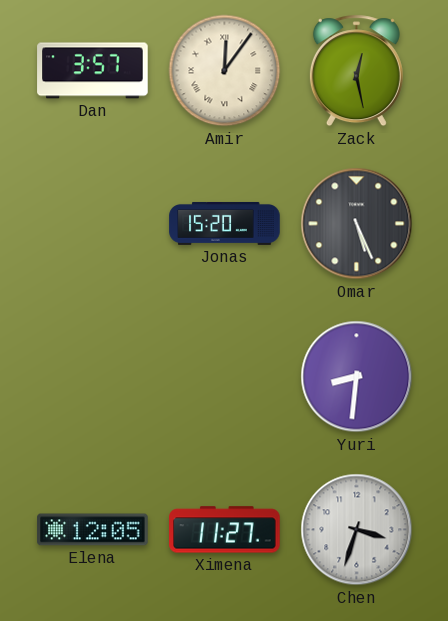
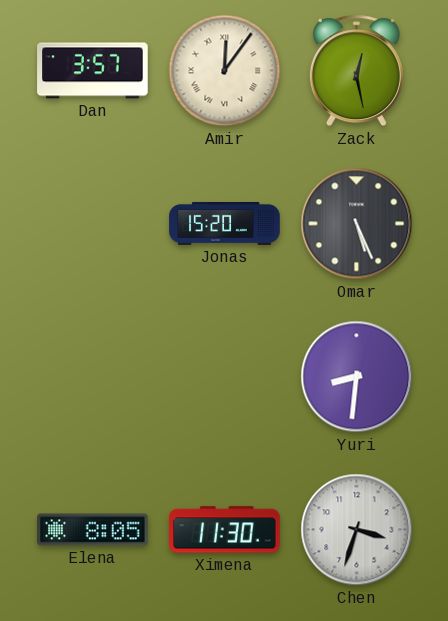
Elena: 12:05 -> 8:05
Ximena: 11:27 -> 11:30
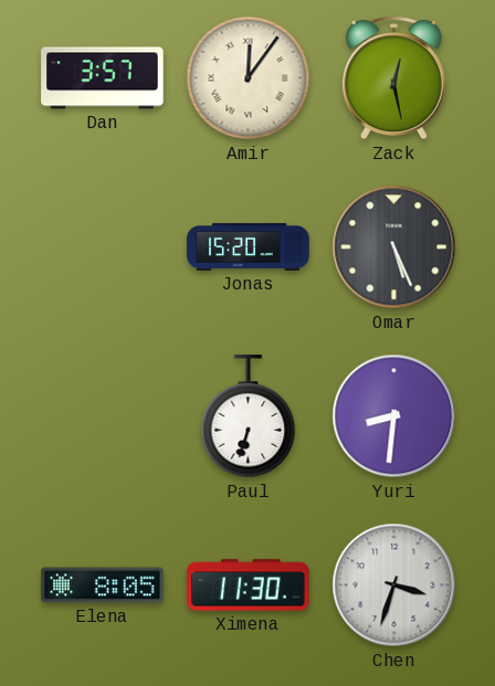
Paul: none -> 6:33
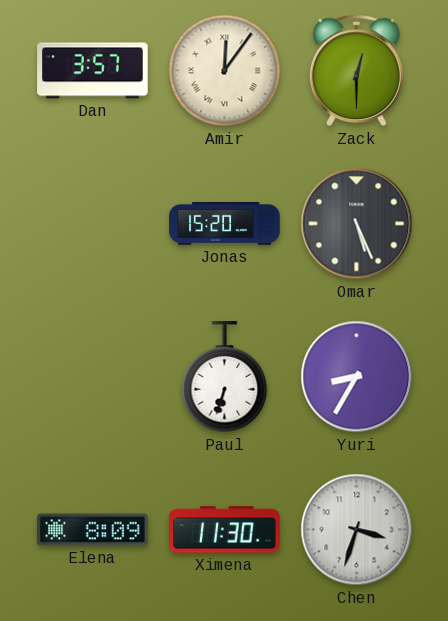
Zack: 12:28 -> 12:30
Yuri: 8:31 -> 8:35
Elena: 8:05 -> 8:09
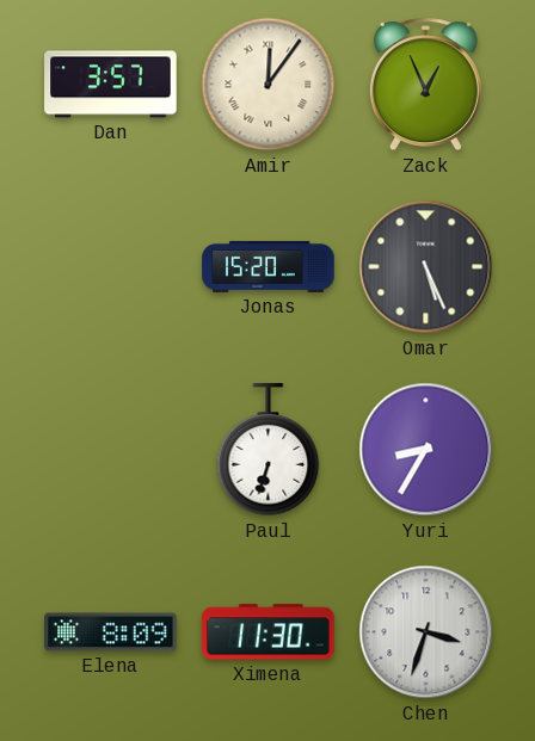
Zack: 12:30 -> 12:56
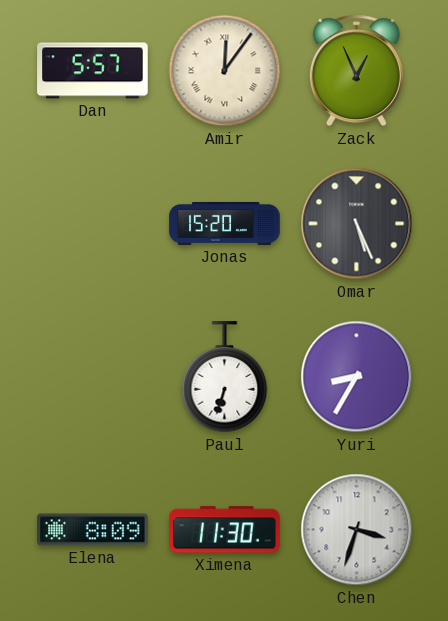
Dan: 3:57 -> 5:57
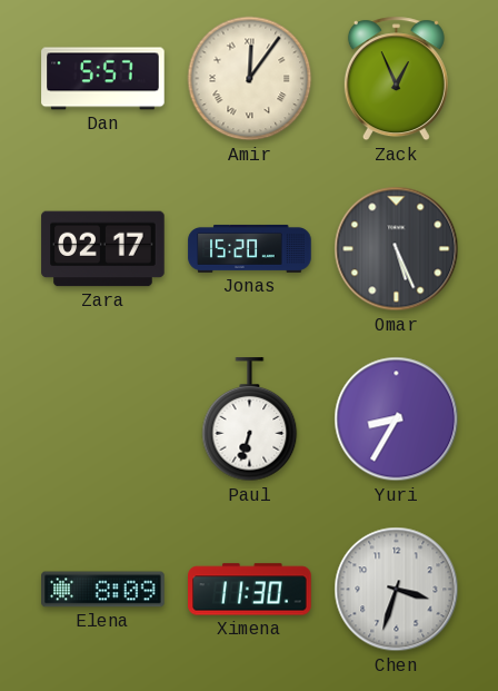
Zara: none -> 02:17
